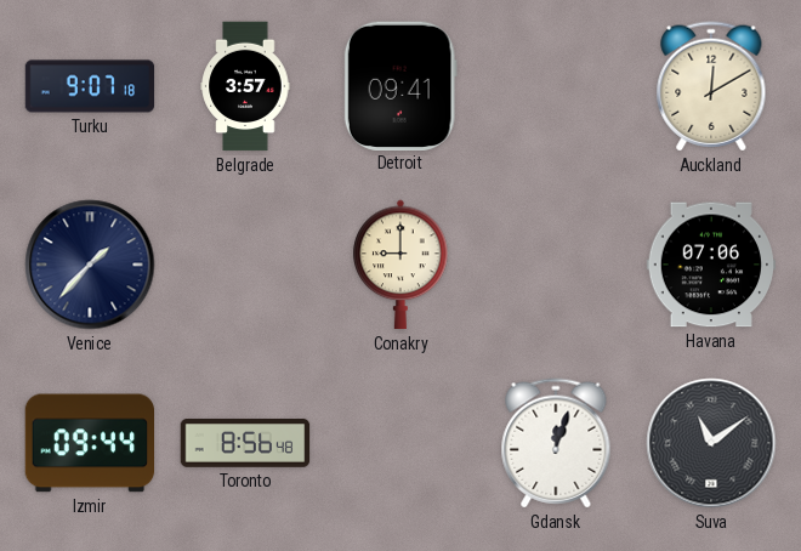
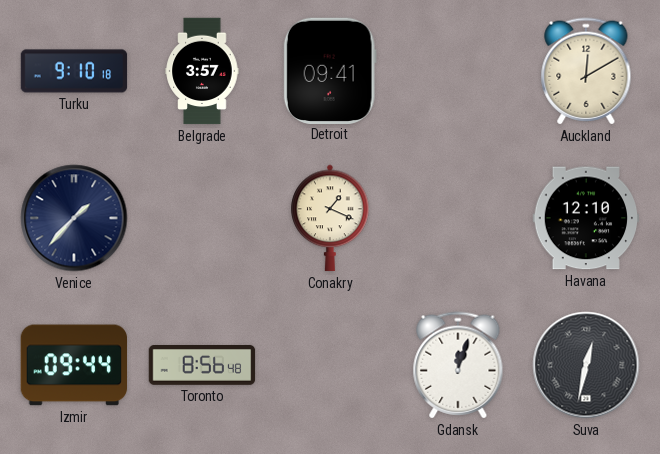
Turku: 9:07 -> 9:10
Conakry: 9:00 -> 1:19
Havana: 07:06 -> 12:10
Suva: 11:09 -> 12:32
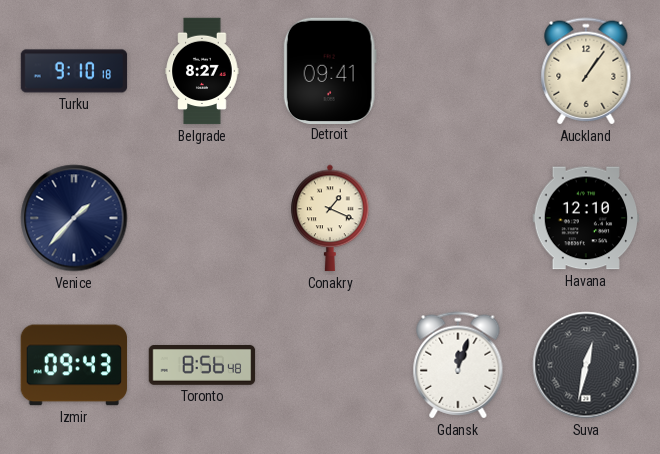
Belgrade: 3:57 -> 8:27
Auckland: 12:10 -> 1:06
Izmir: 09:44 -> 09:43
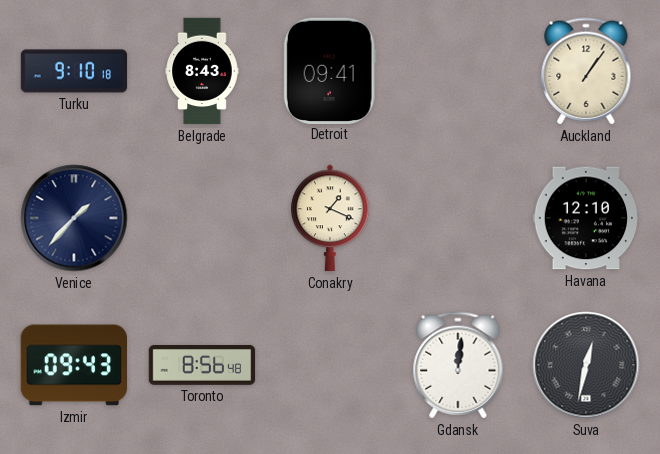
Belgrade: 8:27 -> 8:43
Gdansk: 12:03 -> 12:01
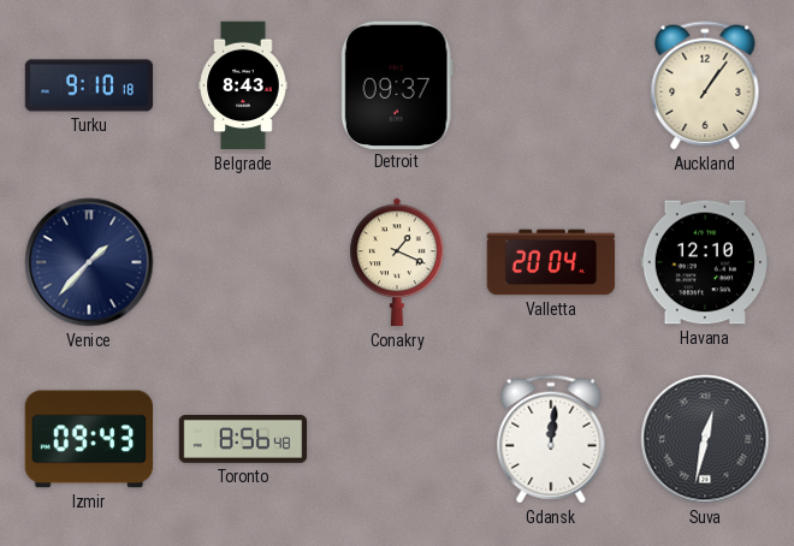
Detroit: 09:41 -> 09:37
Valletta: none -> 20:04
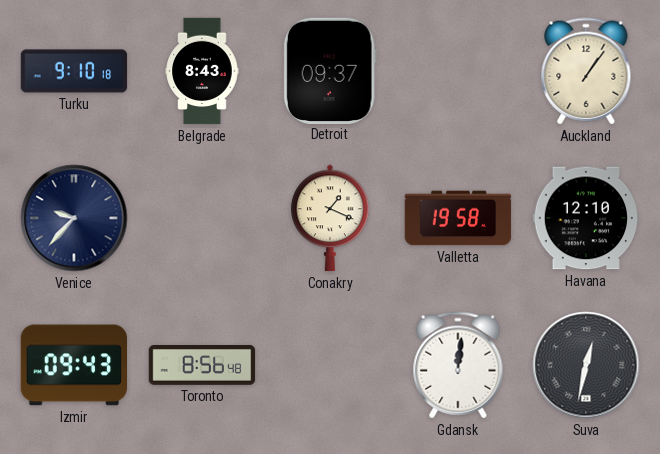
Venice: 1:37 -> 9:37
Valletta: 20:04 -> 19:58
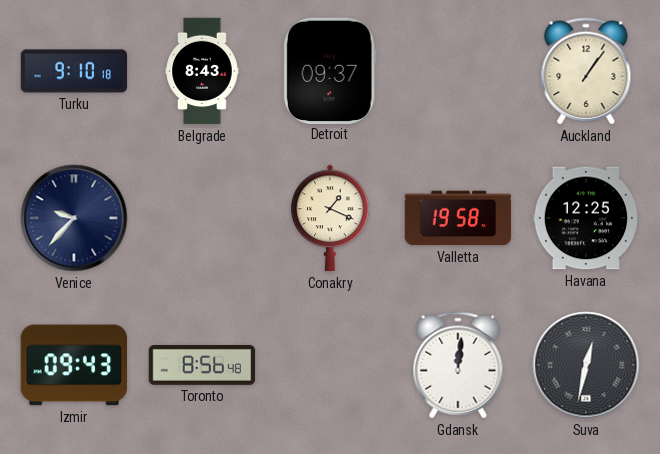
Havana: 12:10 -> 12:25
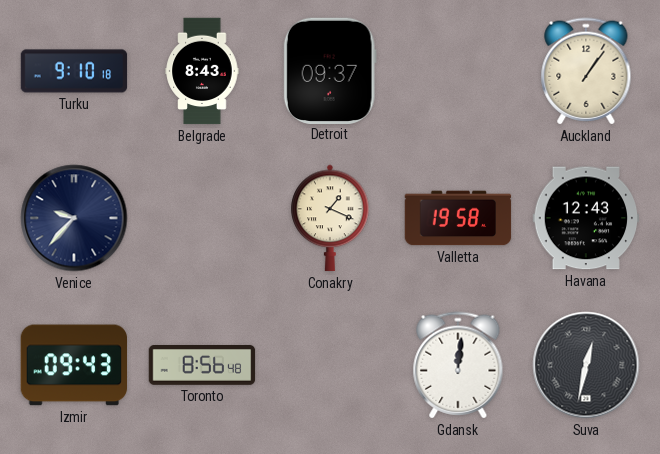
Havana: 12:25 -> 12:43
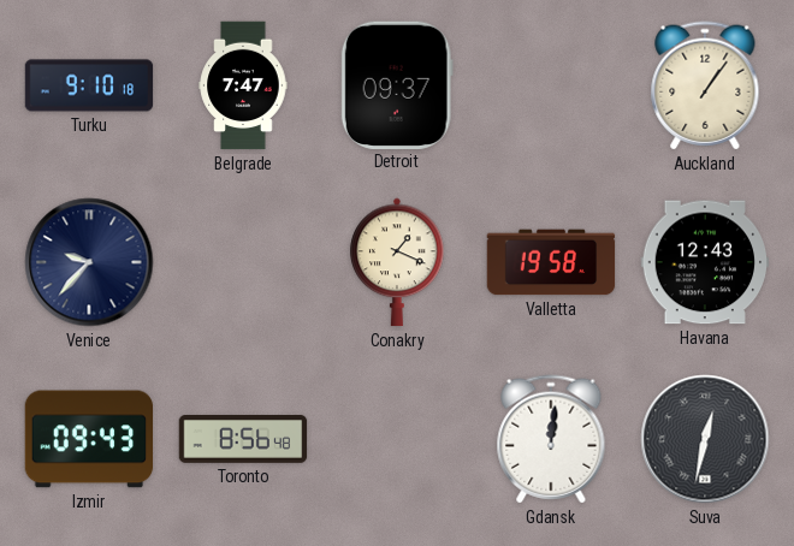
Belgrade: 8:43 -> 7:47
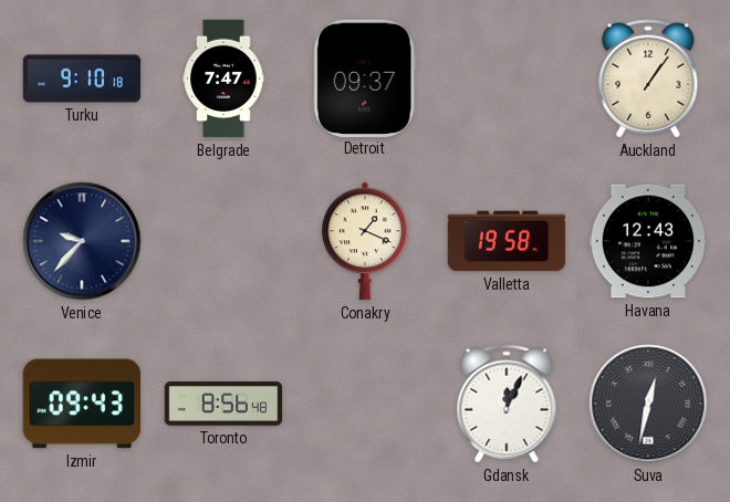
Gdansk: 12:01 -> 12:04
